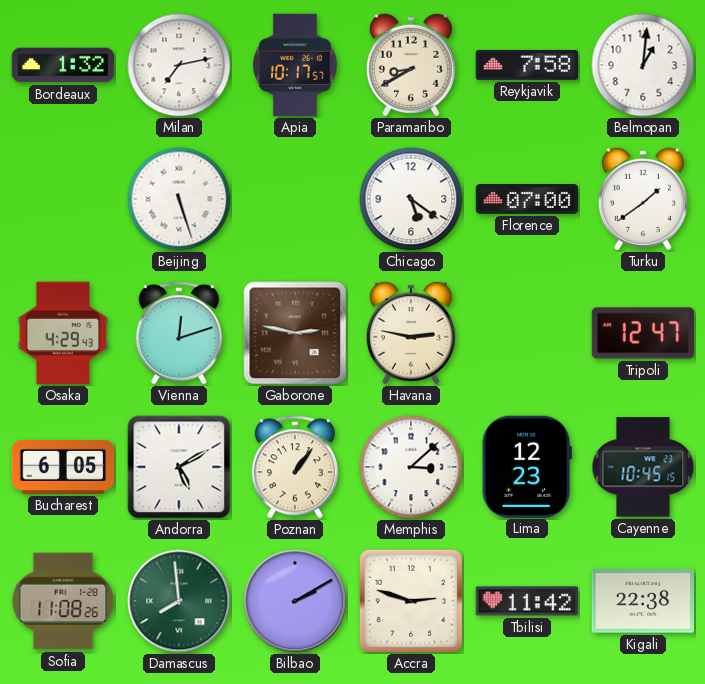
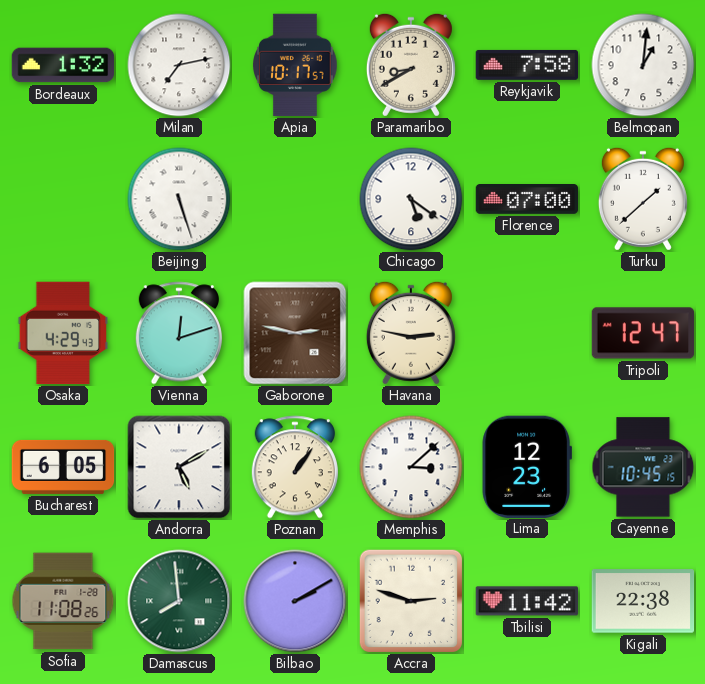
Turku: 1:39 -> 1:38
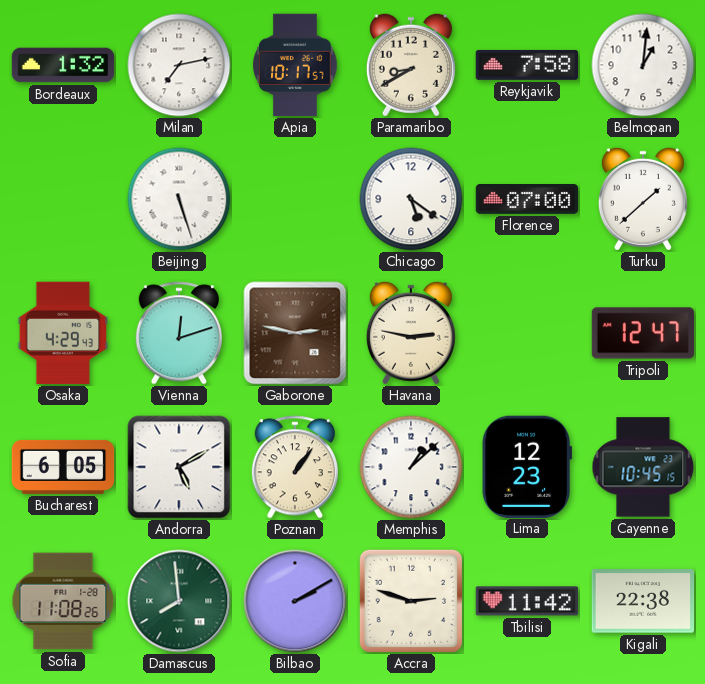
Memphis: 3:08 -> 1:08
